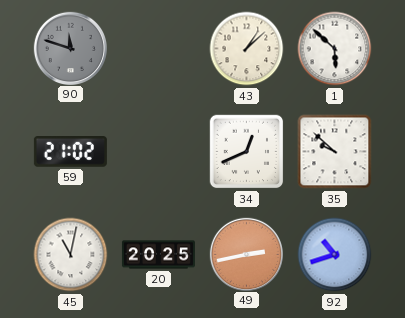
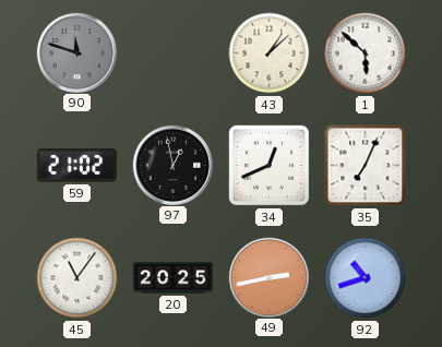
97: none -> 12:58
35: 9:52 -> 7:04
45: 11:02 -> 11:06
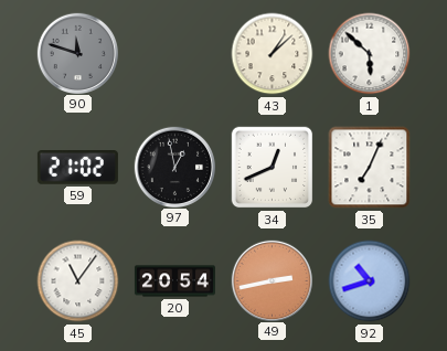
20: 20:25 -> 20:54
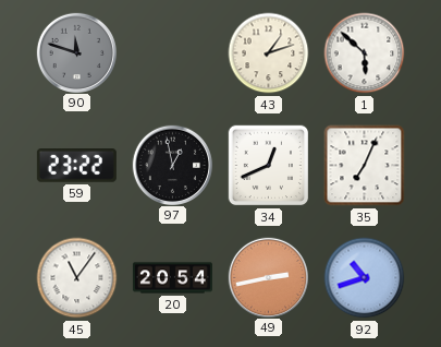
43: 1:08 -> 1:12
59: 21:02 -> 23:22
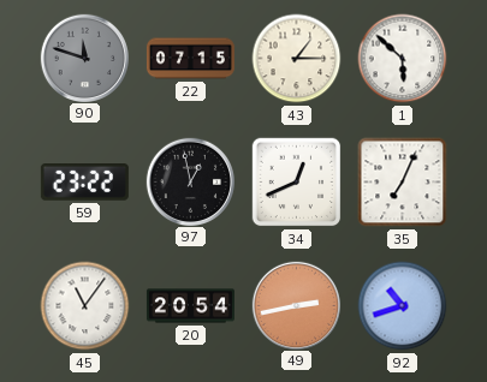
22: none -> 07:15
43: 1:12 -> 1:15
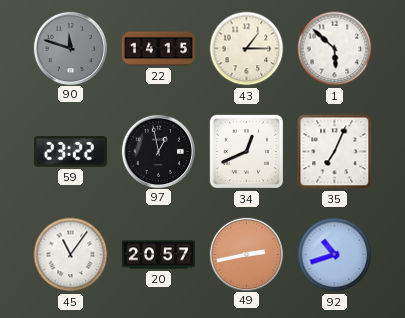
22: 07:15 -> 14:15
20: 20:54 -> 20:57
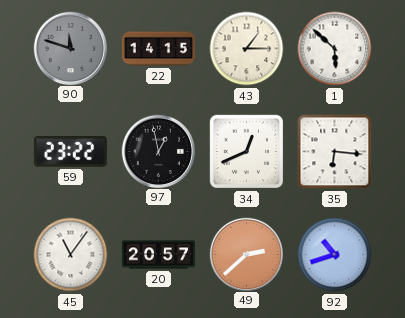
35: 7:04 -> 6:16
49: 2:43 -> 2:38
